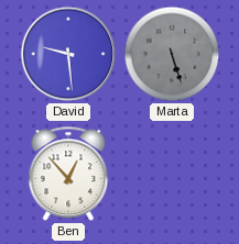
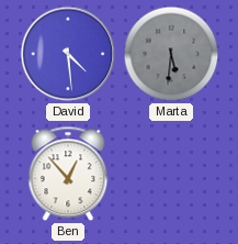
David: 9:29 -> 4:29
Marta: 5:27 -> 5:31
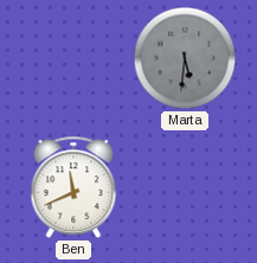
David: 4:29 -> none
Ben: 12:53 -> 11:41
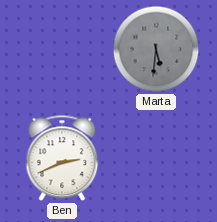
Ben: 11:41 -> 2:41
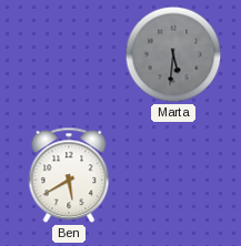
Ben: 2:41 -> 5:40
